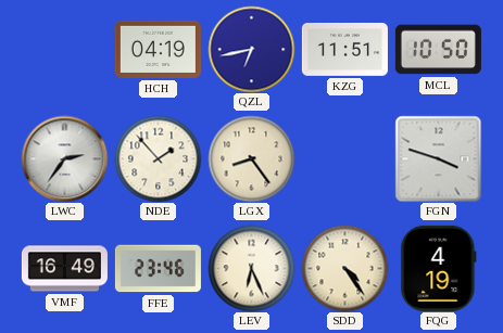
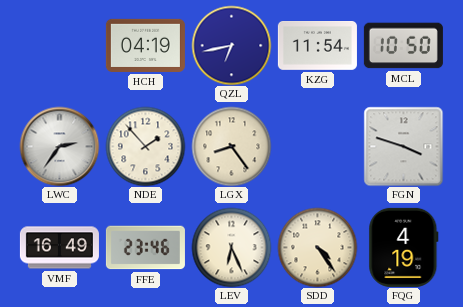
KZG: 11:51 -> 11:54
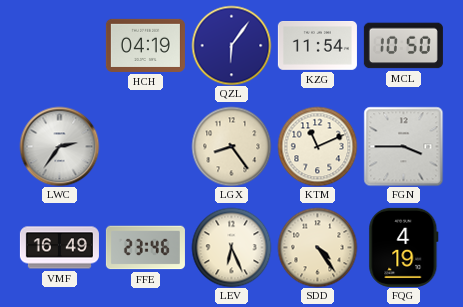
QZL: 6:43 -> 6:06
NDE: 1:53 -> none
KTM: none -> 11:11
FGN: 3:48 -> 3:45
